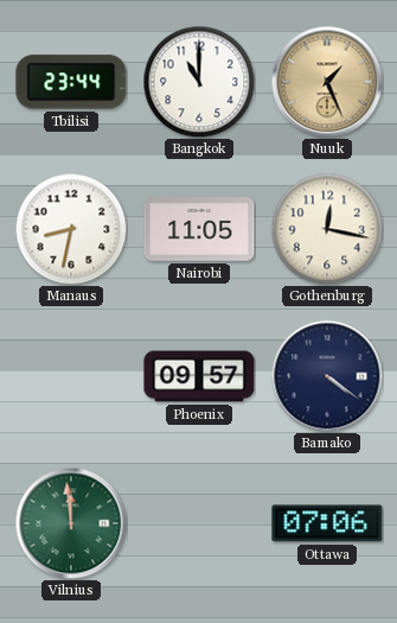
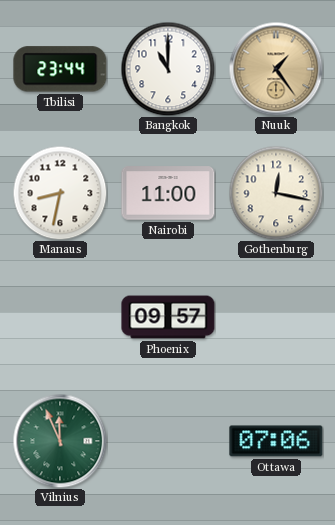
Nuuk: 1:26 -> 1:24
Nairobi: 11:05 -> 11:00
Bamako: 4:21 -> none
Vilnius: 11:59 -> 11:56
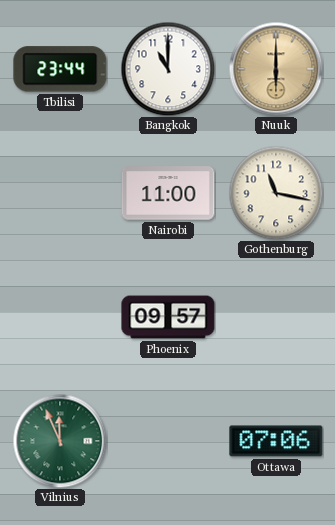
Nuuk: 1:24 -> 6:00
Manaus: 8:32 -> none
Gothenburg: 12:17 -> 11:17
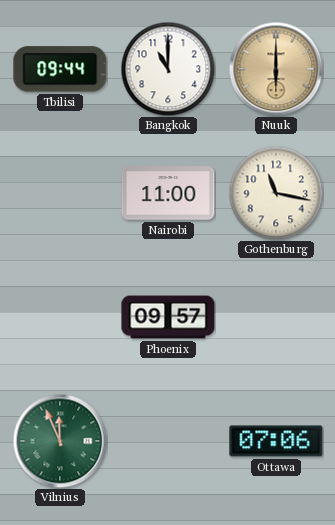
Tbilisi: 23:44 -> 09:44
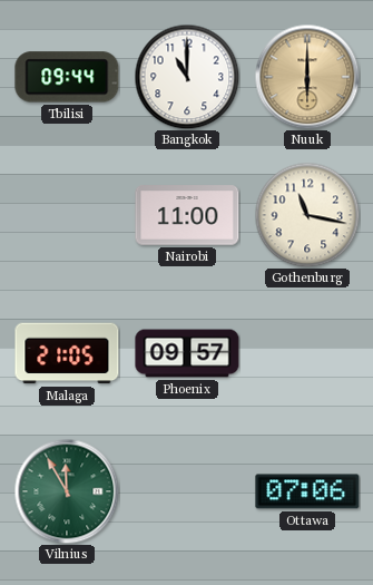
Malaga: none -> 21:05
Vilnius: 11:56 -> 11:55
